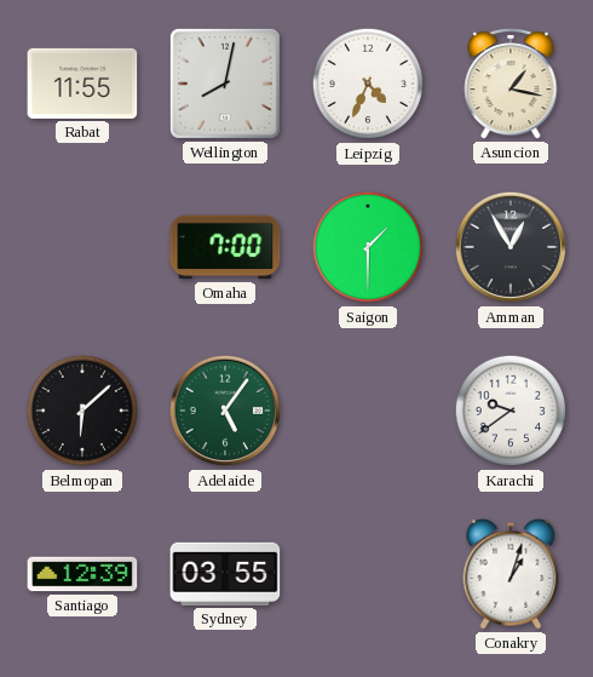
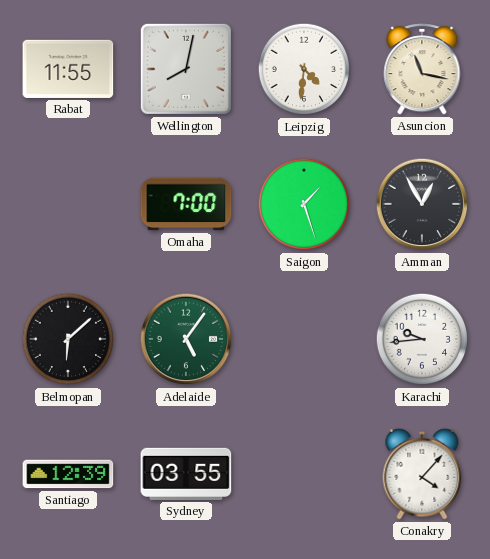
Leipzig: 4:34 -> 4:31
Asuncion: 1:17 -> 11:17
Saigon: 1:30 -> 1:27
Karachi: 9:39 -> 9:44
Conakry: 1:03 -> 4:07
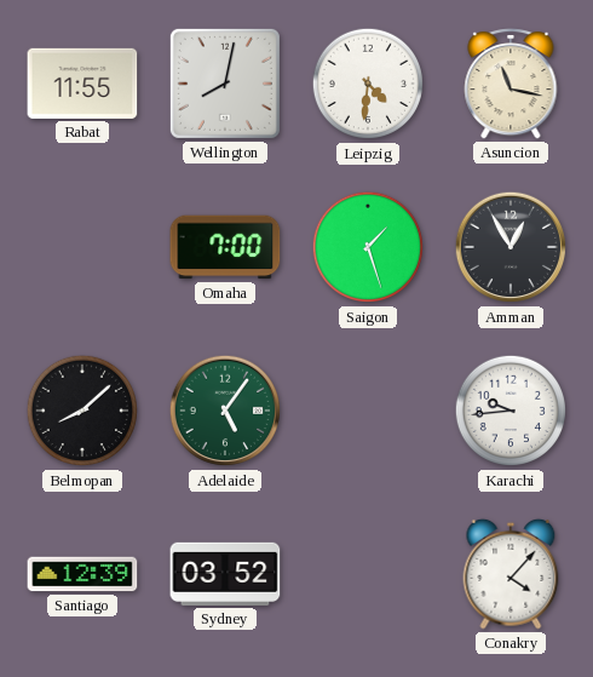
Belmopan: 6:08 -> 8:08
Sydney: 03:55 -> 03:52
